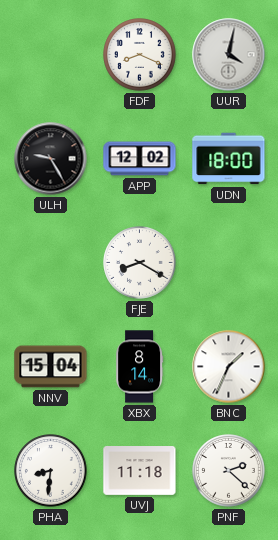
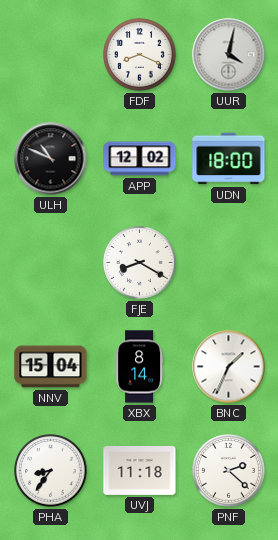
ULH: 9:25 -> 10:49
PHA: 8:31 -> 8:36
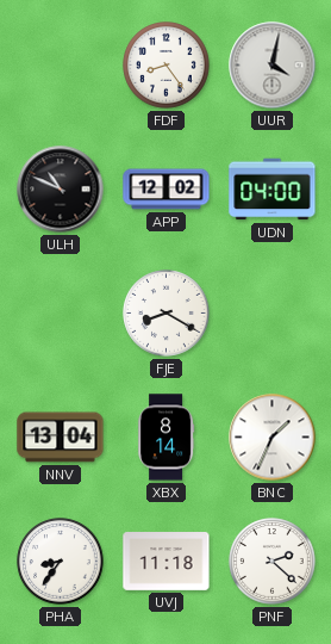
FDF: 8:19 -> 8:24
UDN: 18:00 -> 04:00
NNV: 15:04 -> 13:04
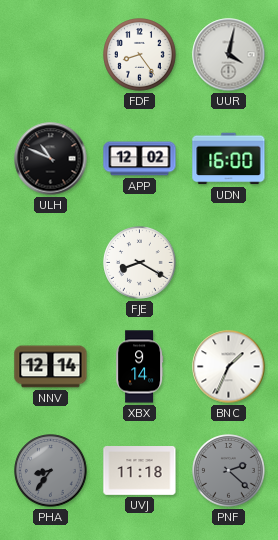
UDN: 04:00 -> 16:00
NNV: 13:04 -> 12:14
XBX: 8:14 -> 9:14
PHA dial: white -> grey
PNF dial: white -> grey
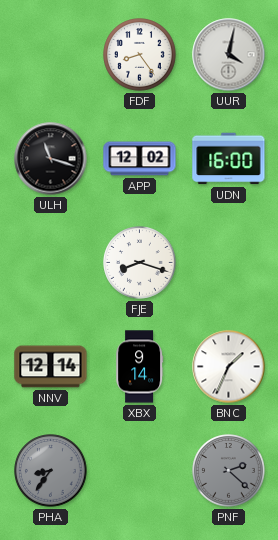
ULH: 10:49 -> 11:18
FJE: 8:20 -> 8:18
UVJ: 11:18 -> none
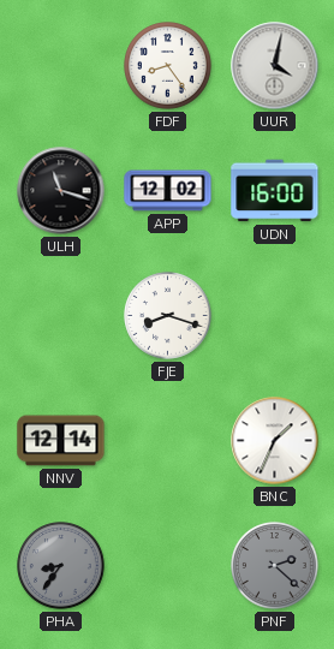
XBX: 9:14 -> none
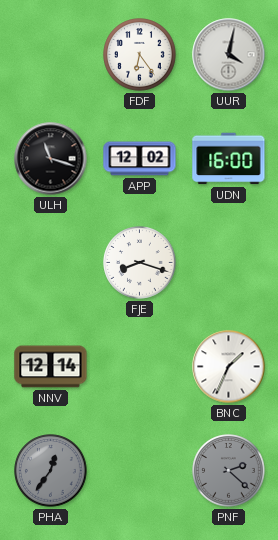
FDF: 8:24 -> 6:24
PHA: 8:36 -> 12:36
